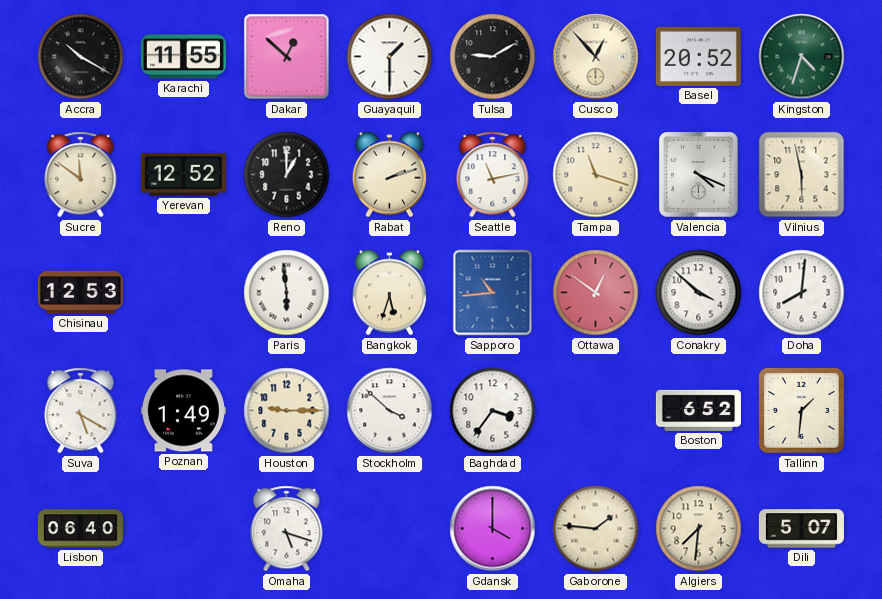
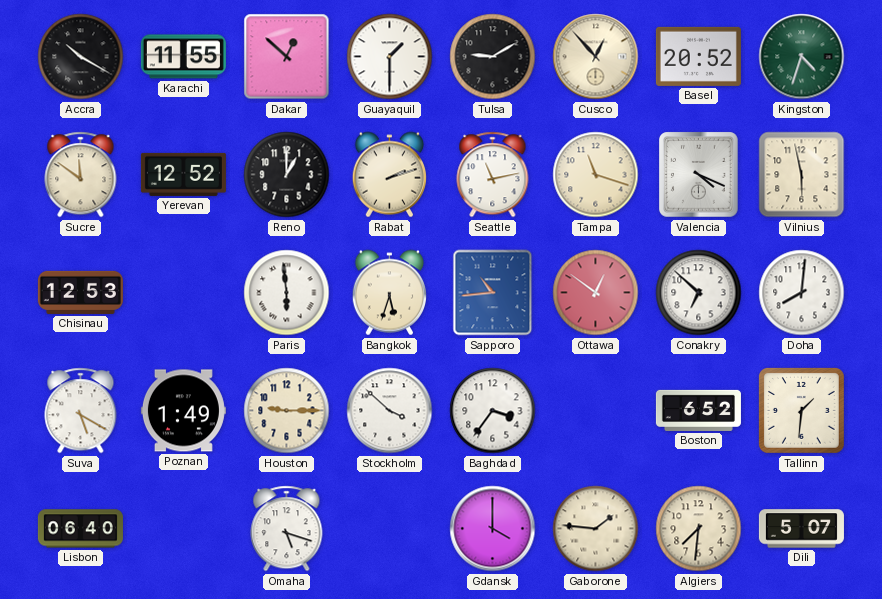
Conakry: 3:52 -> 6:52
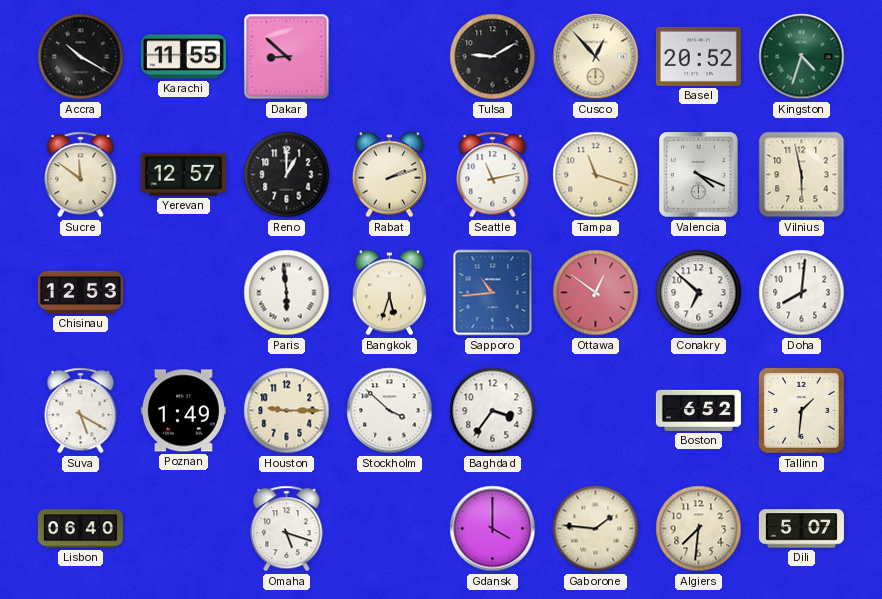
Dakar: 12:52 -> 8:52
Guayaquil: 1:30 -> none
Yerevan: 12:52 -> 12:57
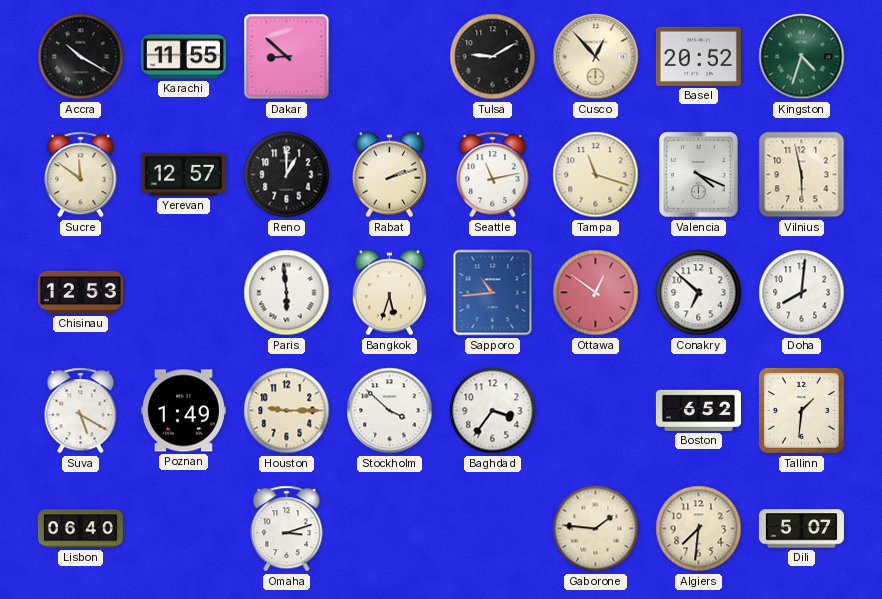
Omaha: 5:18 -> 3:12
Gdansk: 4:00 -> none
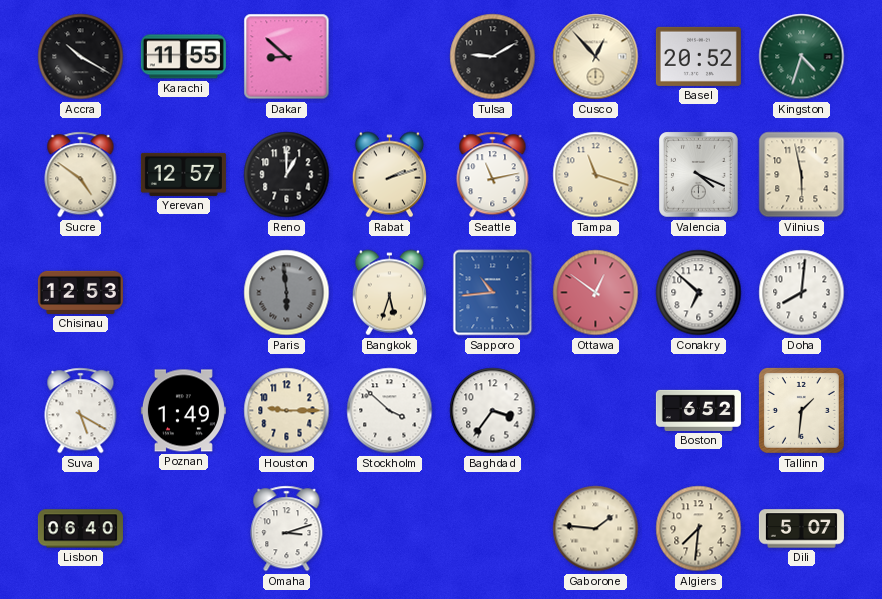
Sucre: 11:51 -> 4:51
Paris dial: white -> grey
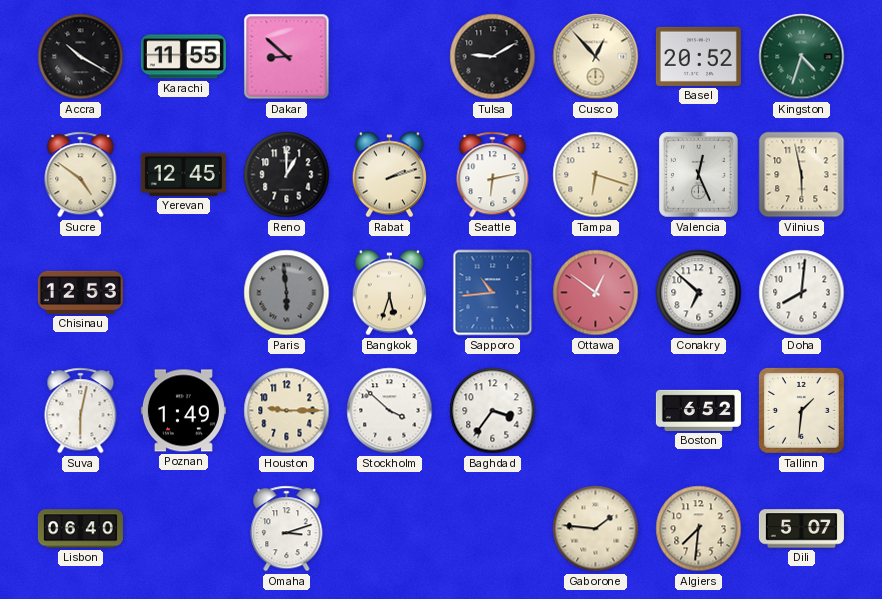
Yerevan: 12:57 -> 12:45
Seattle: 11:13 -> 6:13
Tampa: 11:18 -> 6:18
Valencia: 4:19 -> 12:26
Suva: 5:20 -> 6:02
